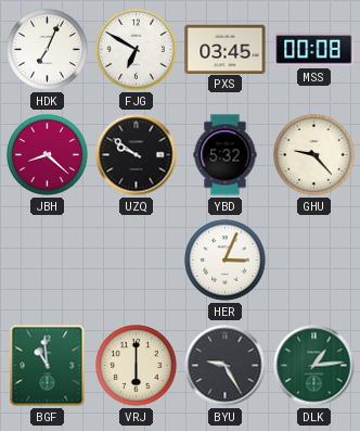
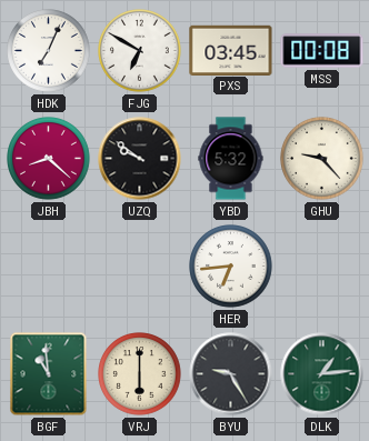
HER: 3:04 -> 6:44
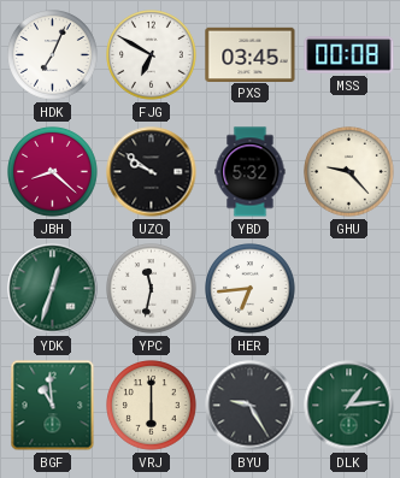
YDK: none -> 12:33
YPC: none -> 11:32
